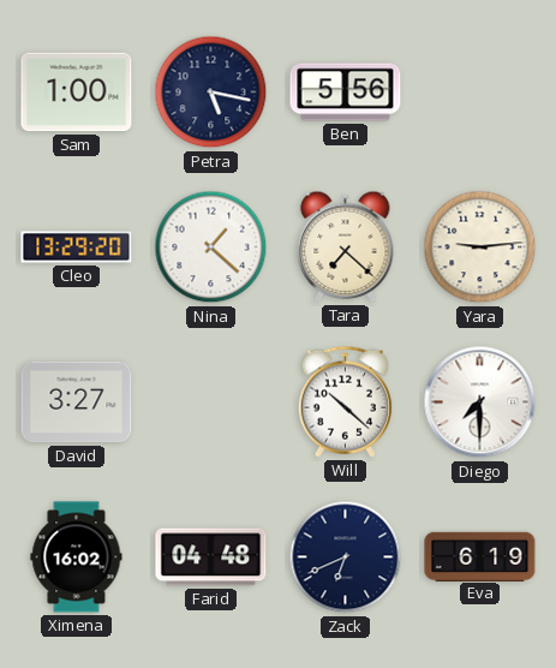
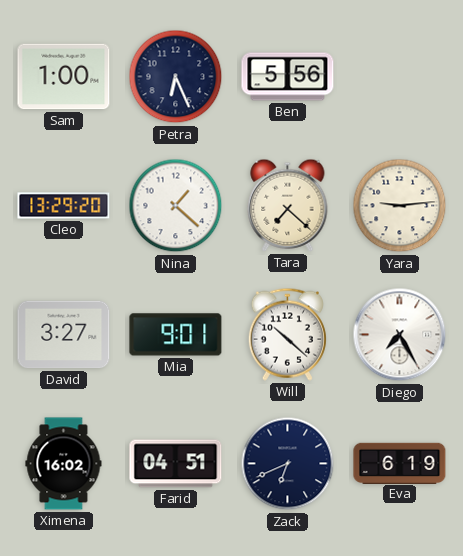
Petra: 5:17 -> 6:26
Mia: none -> 9:01
Diego: 7:30 -> 7:25
Farid: 04:48 -> 04:51
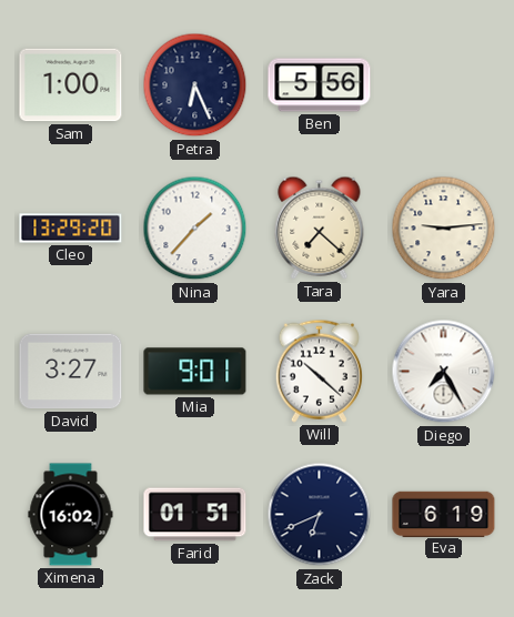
Nina: 1:22 -> 1:37
Farid: 04:51 -> 01:51
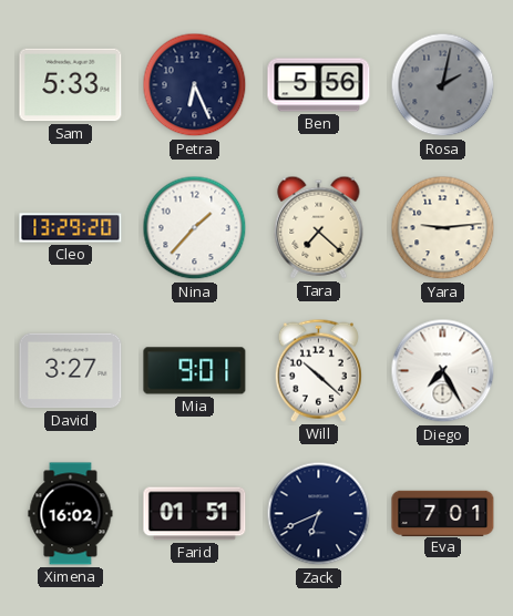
Sam: 1:00 -> 5:33
Rosa: none -> 2:02
Eva: 6:19 -> 7:01
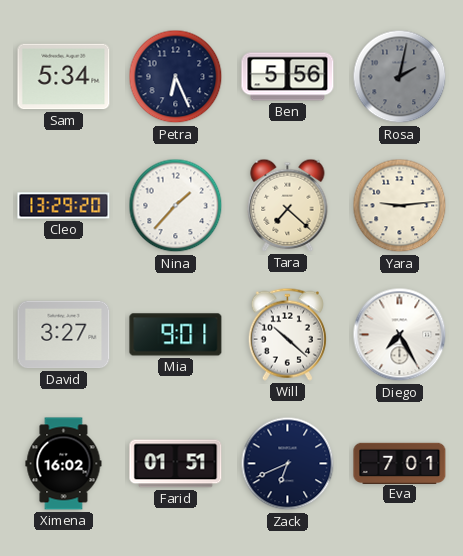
Sam: 5:33 -> 5:34
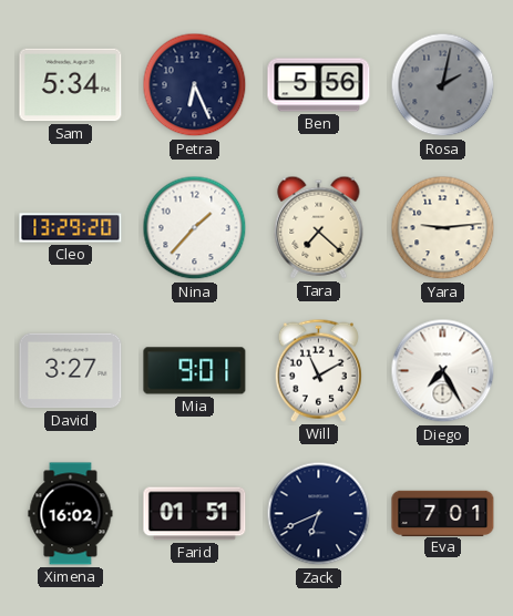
Will: 10:22 -> 11:10
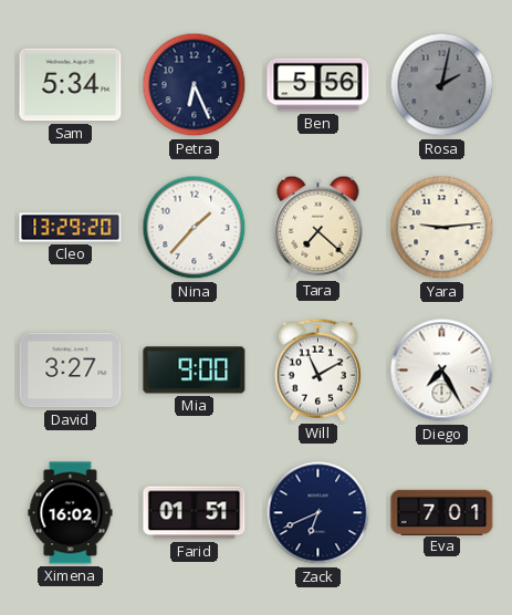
Mia: 9:01 -> 9:00
